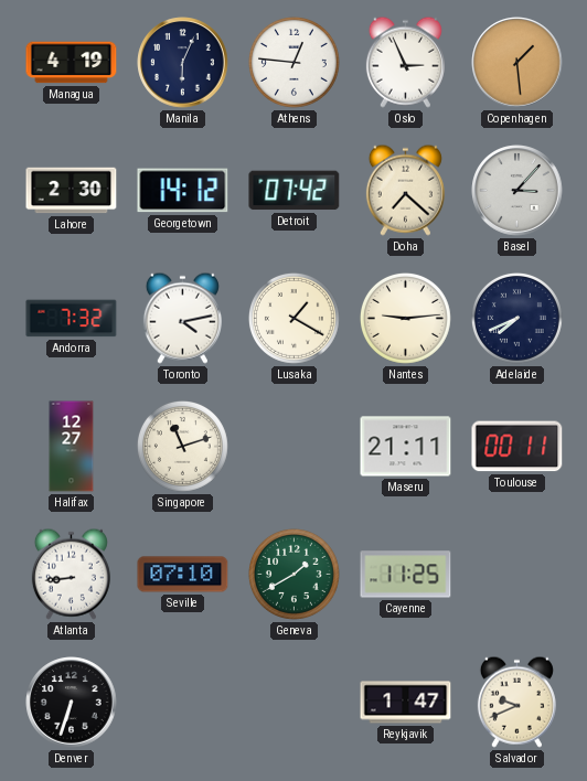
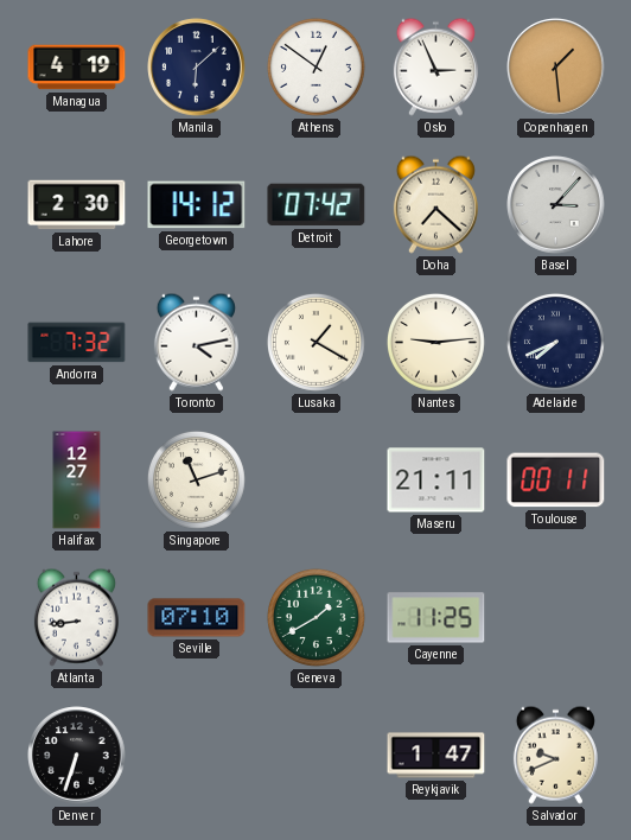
Manila: 6:04 -> 6:08
Athens: 12:46 -> 12:51
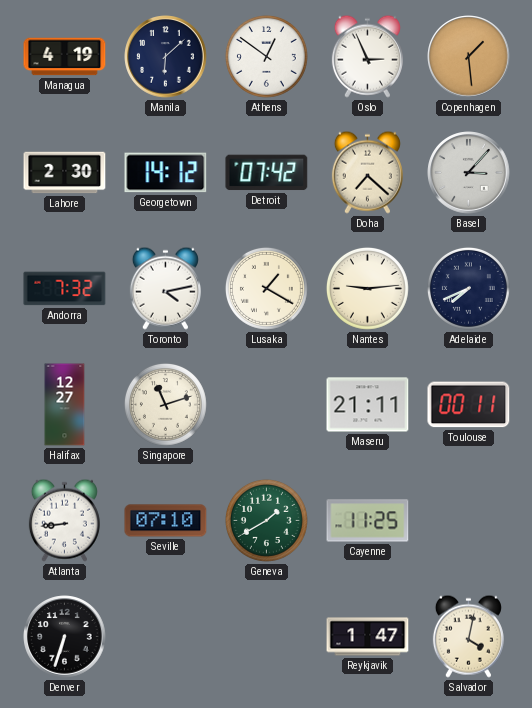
Salvador: 9:41 -> 4:02
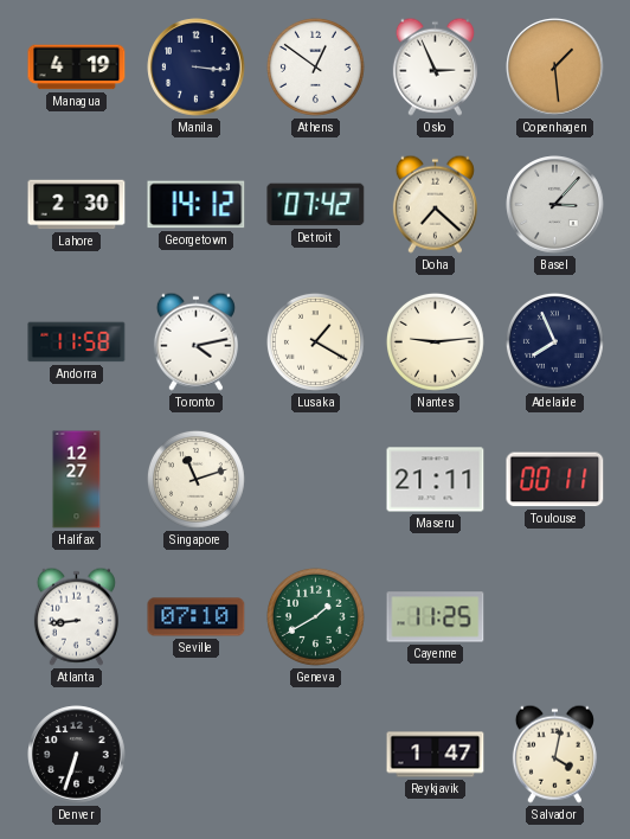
Manila: 6:08 -> 3:16
Andorra: 7:32 -> 11:58
Adelaide: 7:41 -> 7:56
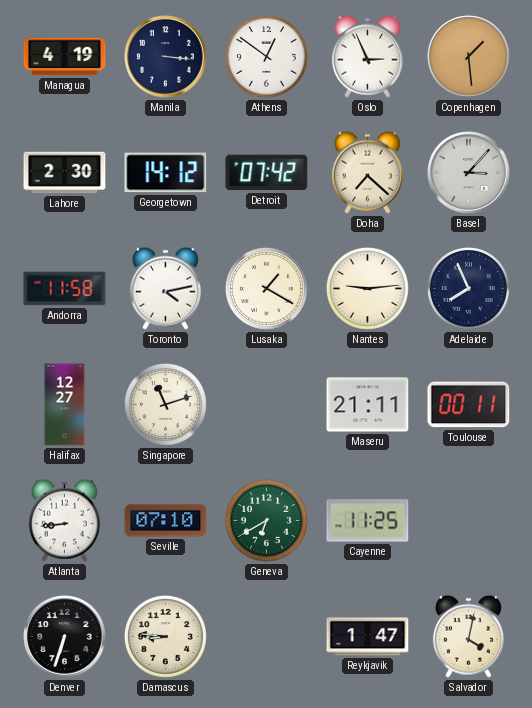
Geneva: 1:40 -> 6:40
Damascus: none -> 8:46
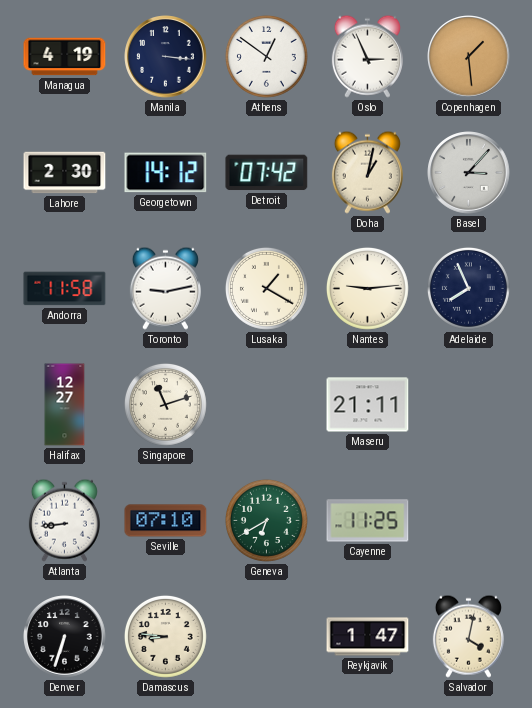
Doha: 7:22 -> 1:02
Toronto: 4:13 -> 9:13
Toulouse: 00:11 -> none
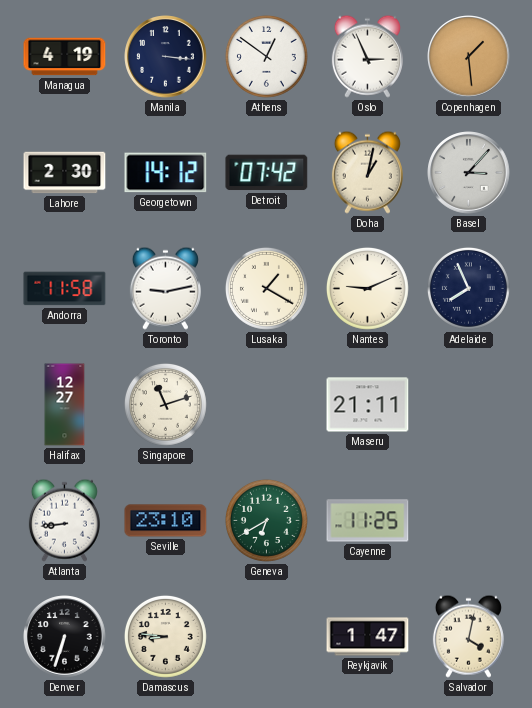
Nantes: 9:14 -> 9:11
Seville: 07:10 -> 23:10
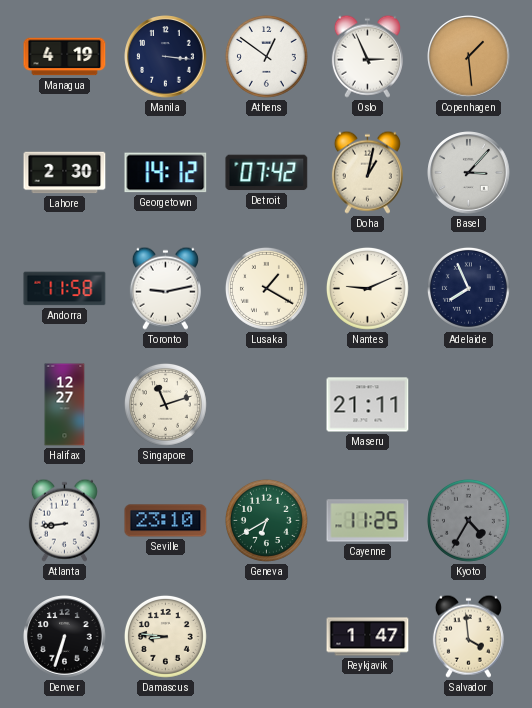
Kyoto: none -> 4:35
Salvador: 4:02 -> 3:59
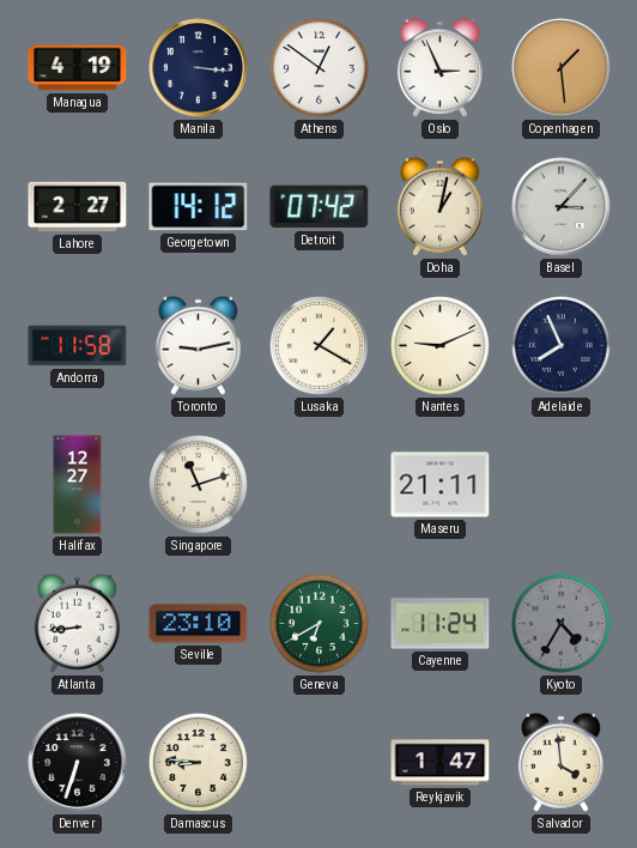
Lahore: 2:30 -> 2:27
Cayenne: 11:25 -> 11:24
